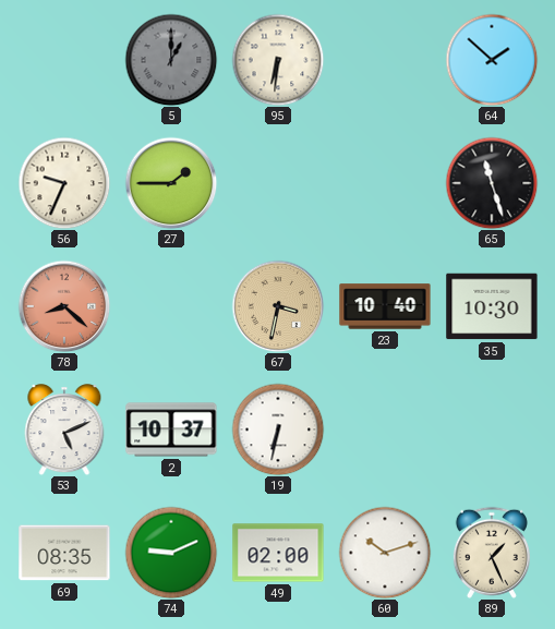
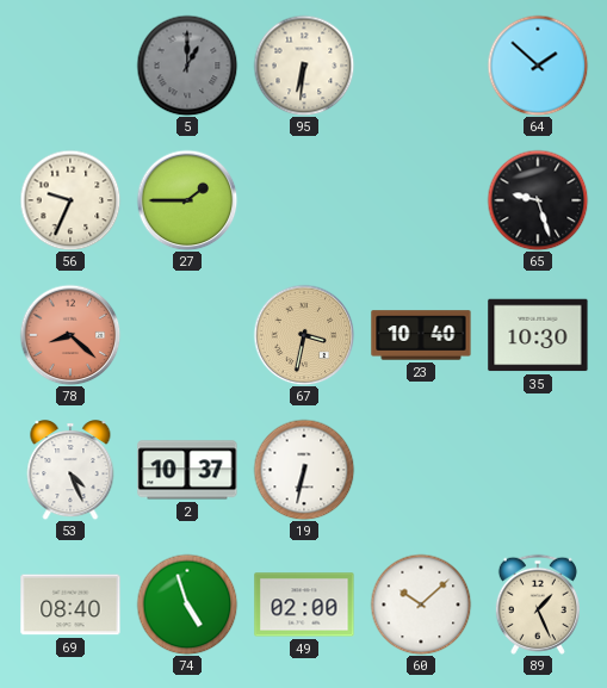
65: 11:27 -> 9:27
53: 5:11 -> 4:26
69: 08:35 -> 08:40
74: 9:11 -> 4:57
60: 10:12 -> 10:08
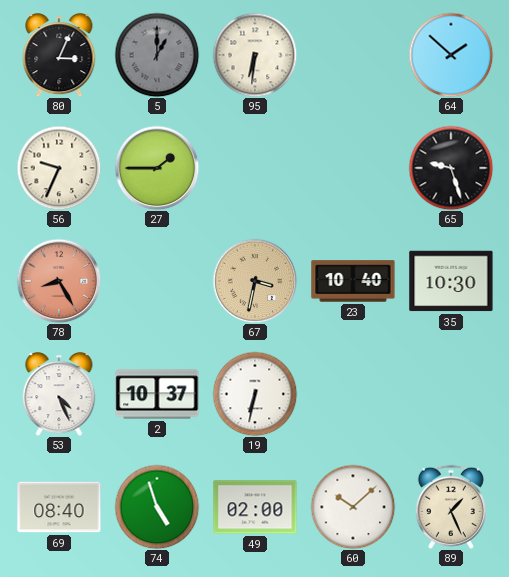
80: none -> 3:04
78: 8:22 -> 8:25
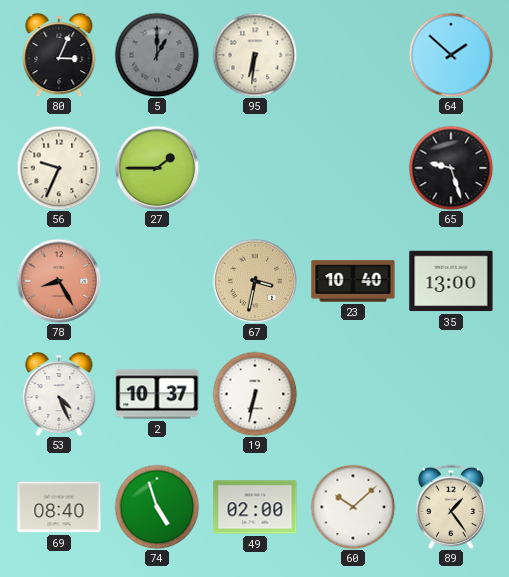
35: 10:30 -> 13:00
89: 1:26 -> 1:24
